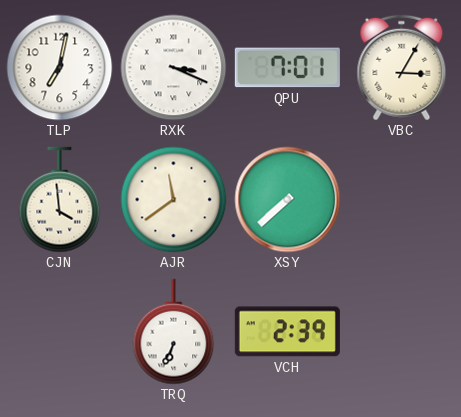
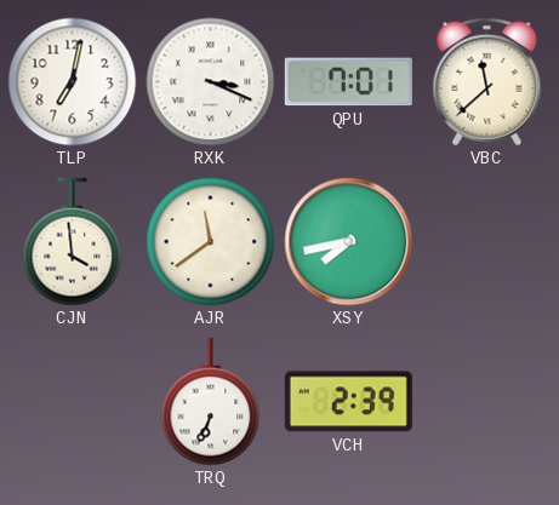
VBC: 3:05 -> 11:38
XSY: 7:38 -> 7:43
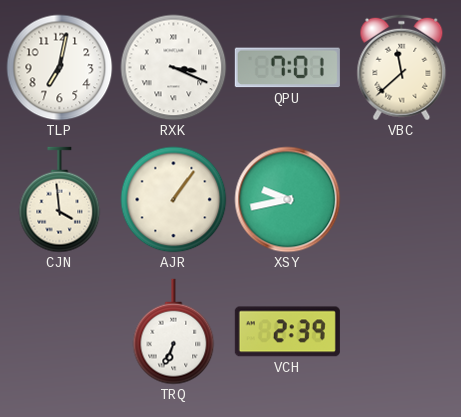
AJR: 11:39 -> 1:06
XSY: 7:43 -> 9:43
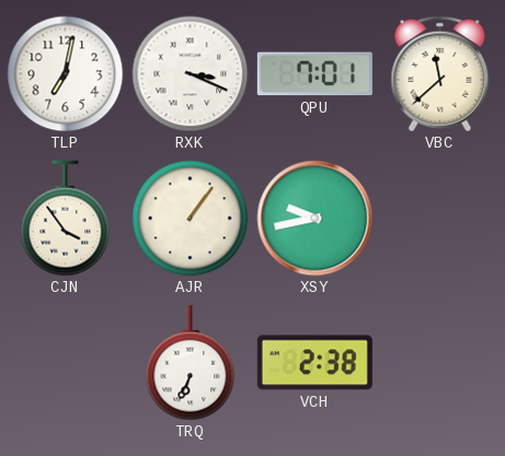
CJN: 3:59 -> 3:54
VCH: 2:39 -> 2:38
